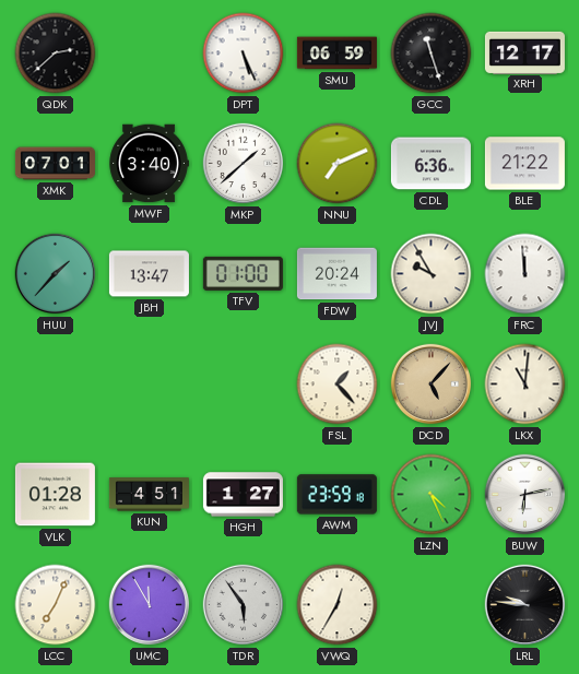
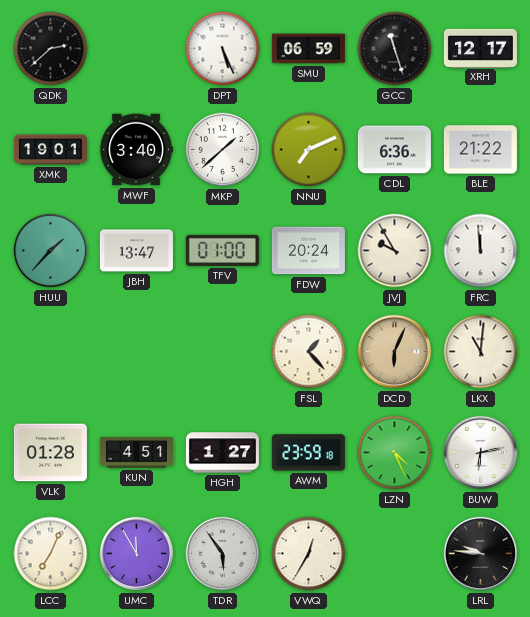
XMK: 07:01 -> 19:01
DCD: 5:07 -> 6:04
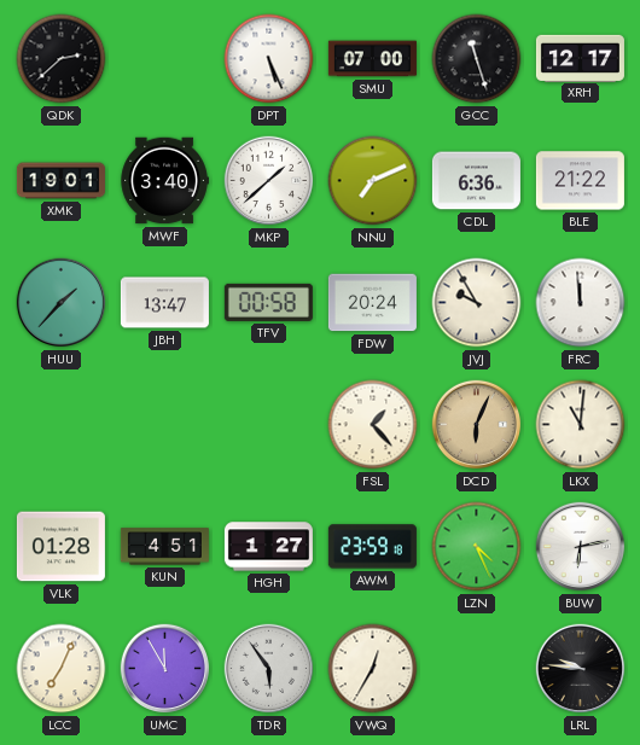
SMU: 06:59 -> 07:00
TFV: 01:00 -> 00:58
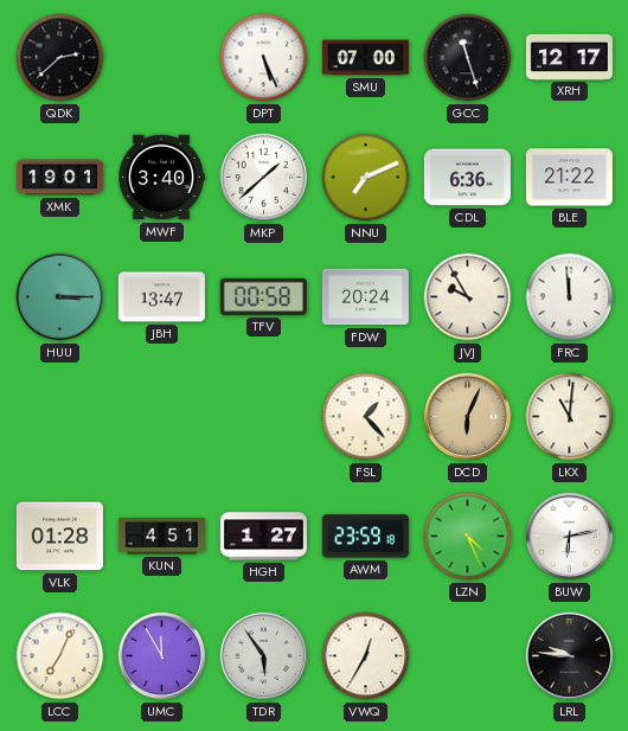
HUU: 1:37 -> 3:15
